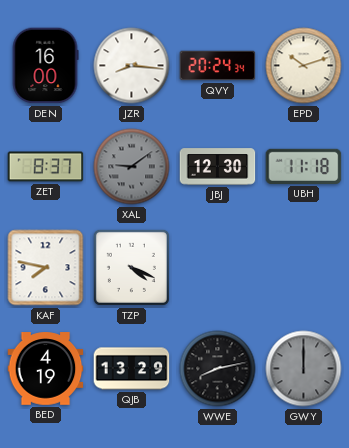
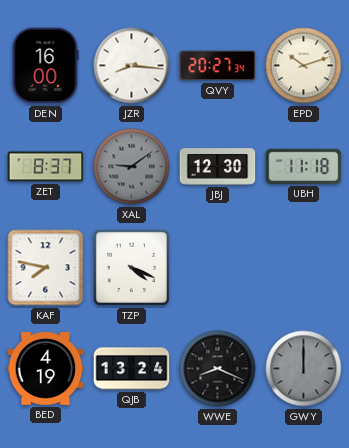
QVY: 20:24 -> 20:27
QJB: 13:29 -> 13:24
WWE: 8:13 -> 8:19
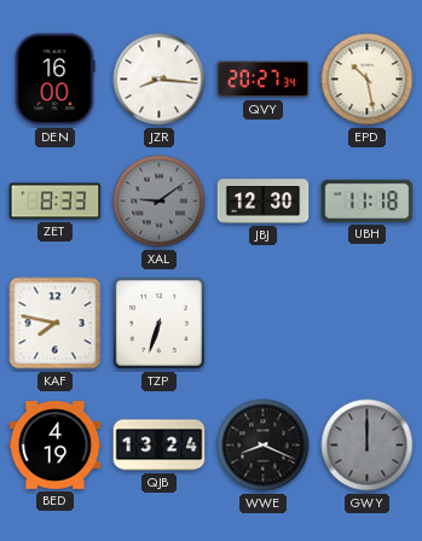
EPD: 10:12 -> 10:28
ZET: 8:37 -> 8:33
TZP: 4:19 -> 6:33
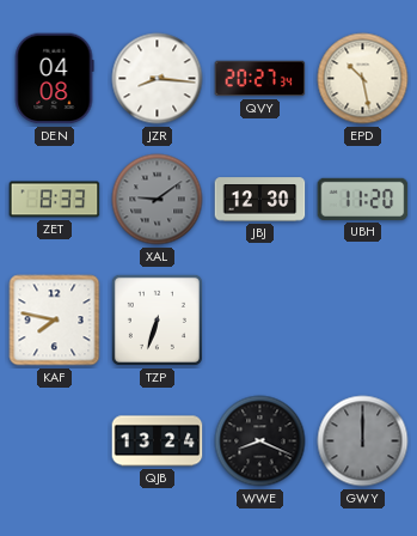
DEN: 16:00 -> 04:08
UBH: 11:18 -> 11:20
BED: 4:19 -> none
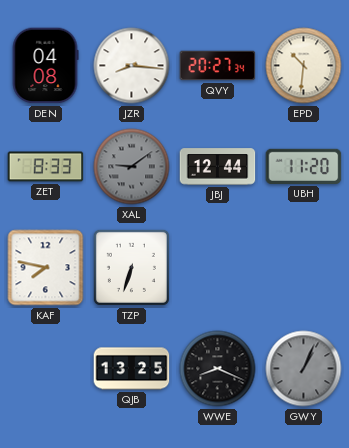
EPD: 10:28 -> 10:31
JBJ: 12:30 -> 12:44
QJB: 13:24 -> 13:25
GWY: 12:00 -> 1:04
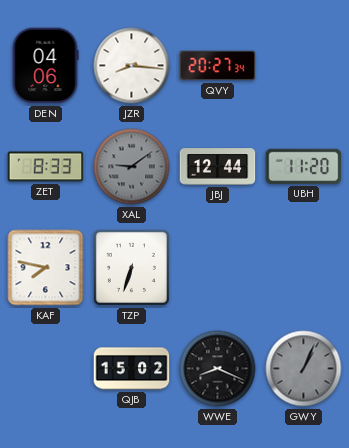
DEN: 04:08 -> 04:06
EPD: 10:31 -> none
QJB: 13:25 -> 15:02
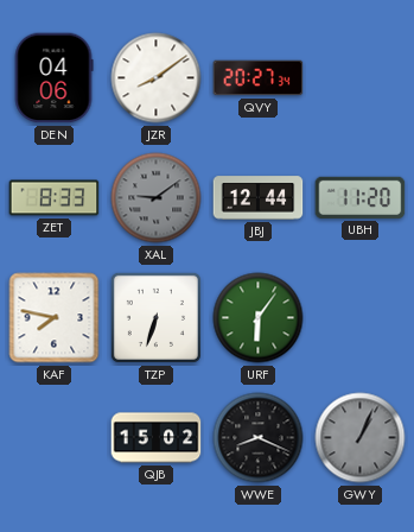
JZR: 8:16 -> 8:09
URF: none -> 6:06
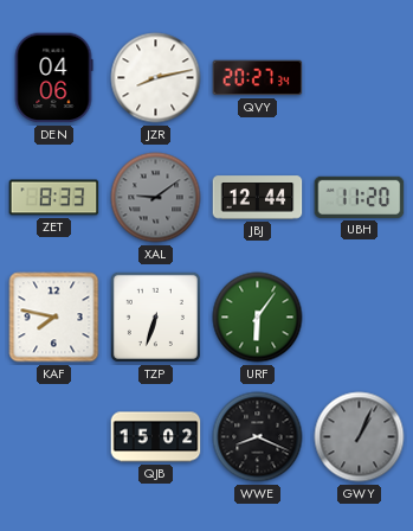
JZR: 8:09 -> 8:13
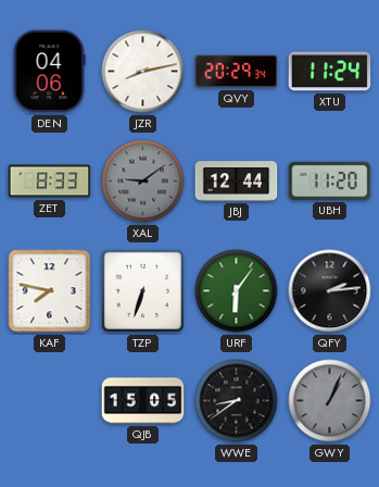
QVY: 20:27 -> 20:29
XTU: none -> 11:24
QFY: none -> 2:14
QJB: 15:02 -> 15:05
WWE: 8:19 -> 8:39
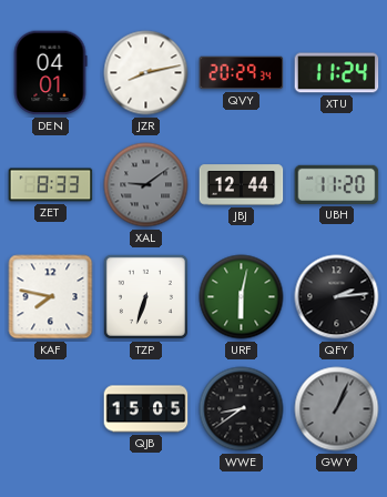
DEN: 04:06 -> 04:01
URF: 6:06 -> 6:02
